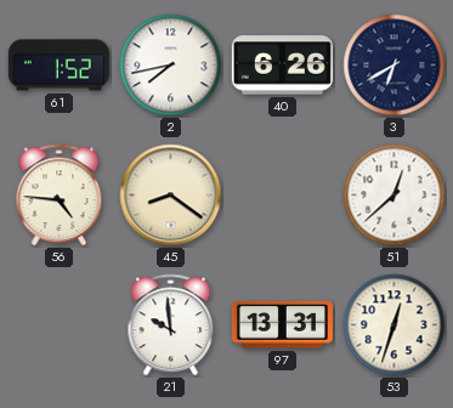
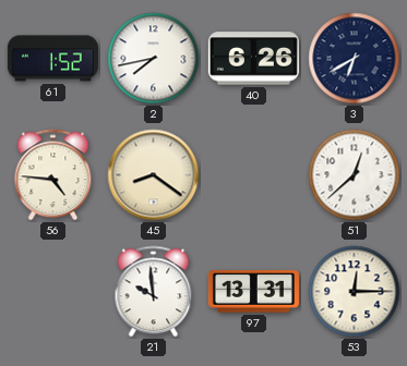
53: 12:33 -> 12:15
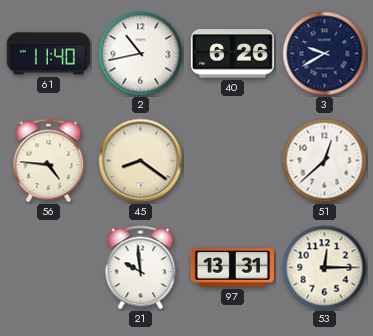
61: 1:52 -> 11:40
2: 7:43 -> 10:43
3: 6:40 -> 9:40
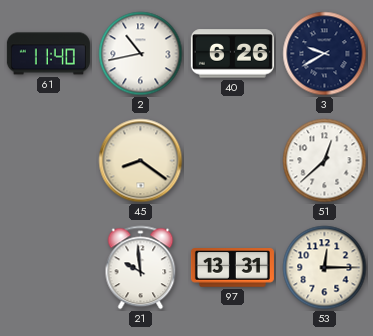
56: 4:46 -> none
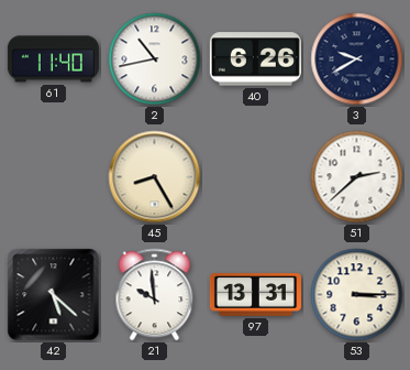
45: 8:21 -> 8:25
51: 12:38 -> 2:38
42: none -> 5:22
53: 12:15 -> 3:15
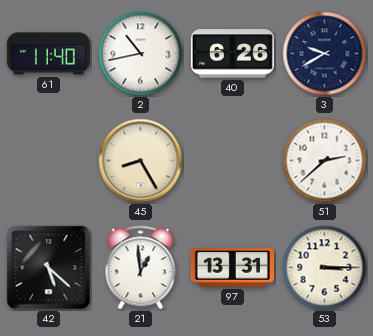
21: 9:59 -> 12:59
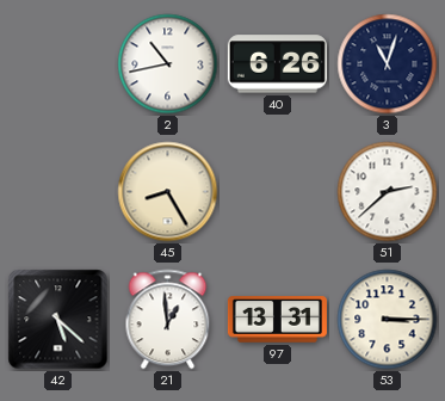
61: 11:40 -> none
3: 9:40 -> 11:03
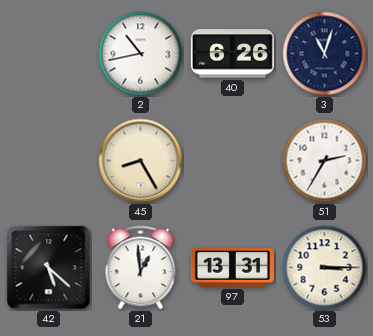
51: 2:38 -> 2:35
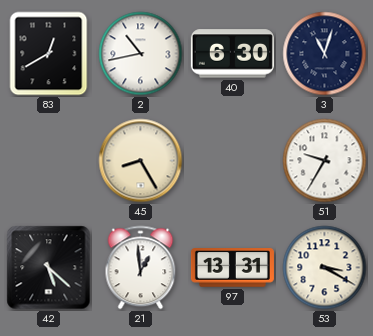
83: none -> 12:40
40: 6:26 -> 6:30
51: 2:35 -> 9:35
53: 3:15 -> 3:20
